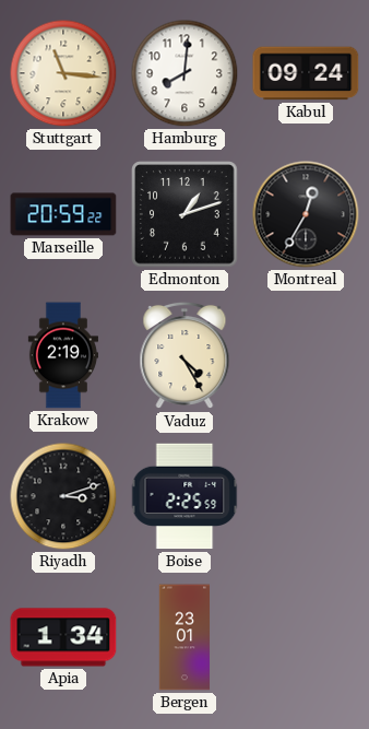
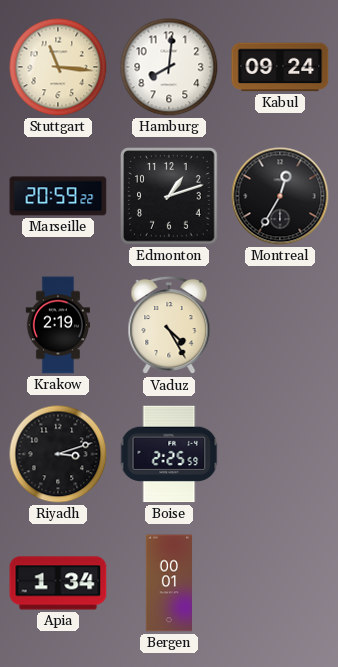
Bergen: 23:01 -> 00:01
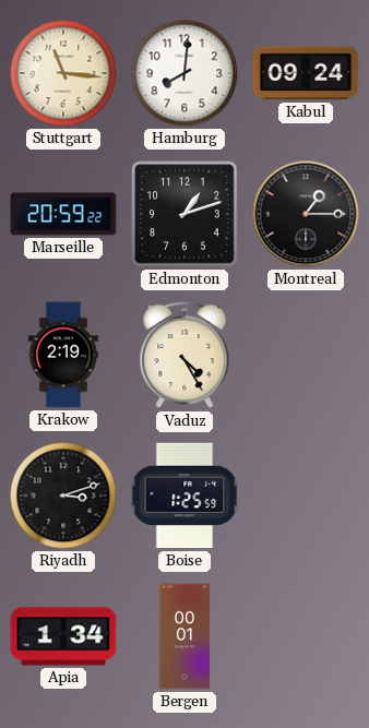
Montreal: 12:35 -> 1:15
Boise: 2:25 -> 1:25
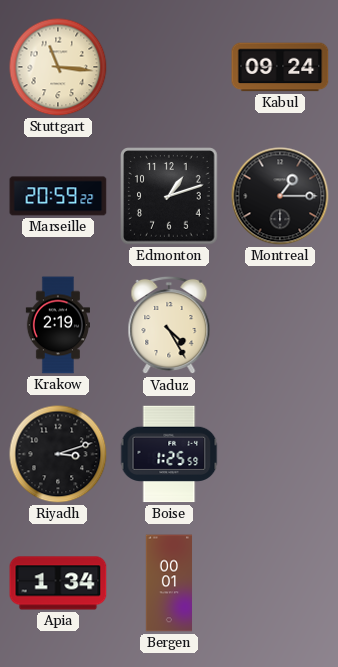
Hamburg: 8:01 -> none
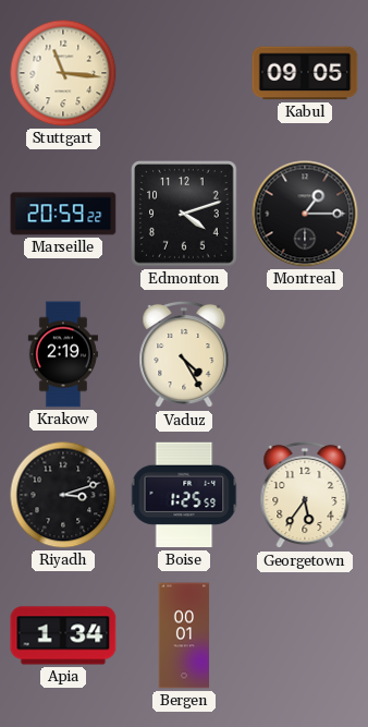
Kabul: 09:24 -> 09:05
Edmonton: 1:12 -> 4:12
Georgetown: none -> 5:36
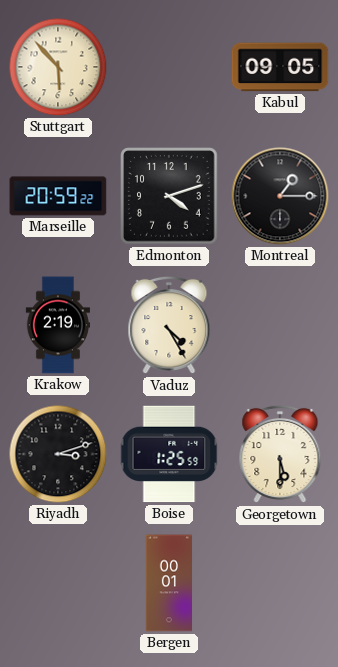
Stuttgart: 11:16 -> 5:53
Georgetown: 5:36 -> 5:30
Apia: 1:34 -> none
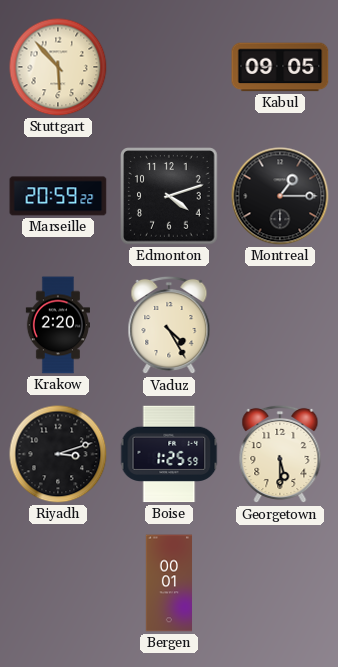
Krakow: 2:19 -> 2:20
